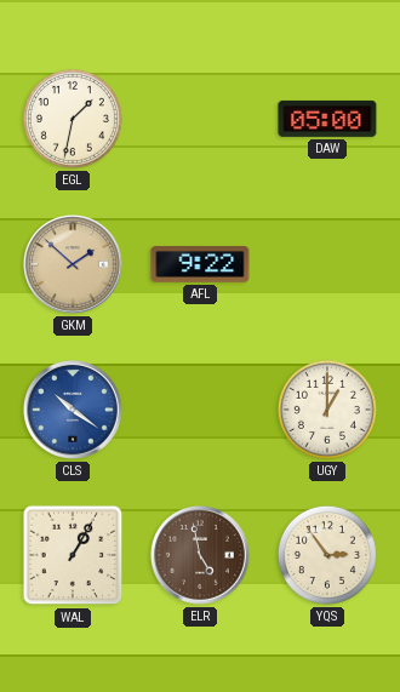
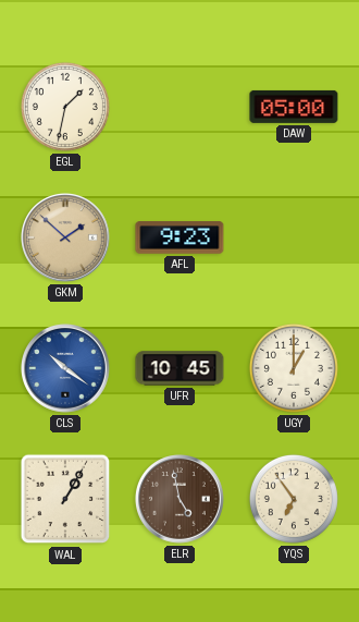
AFL: 9:22 -> 9:23
UFR: none -> 10:45
YQS: 2:54 -> 6:54
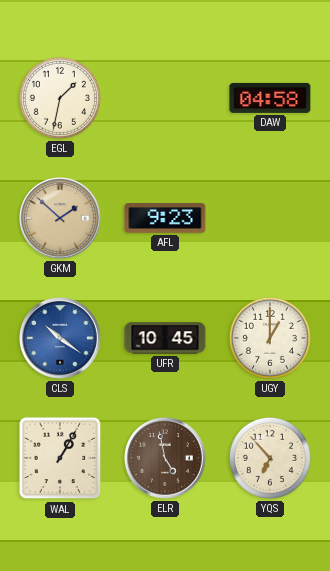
DAW: 05:00 -> 04:58
YQS: 6:54 -> 6:53
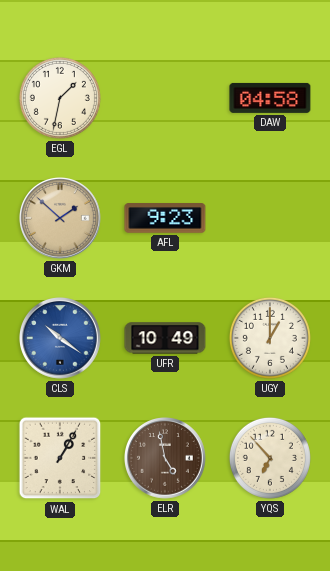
UFR: 10:45 -> 10:49
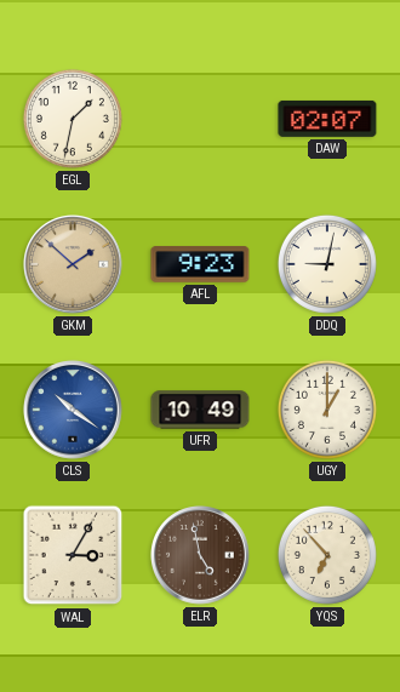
DAW: 04:58 -> 02:07
DDQ: none -> 9:02
WAL: 1:05 -> 3:05
